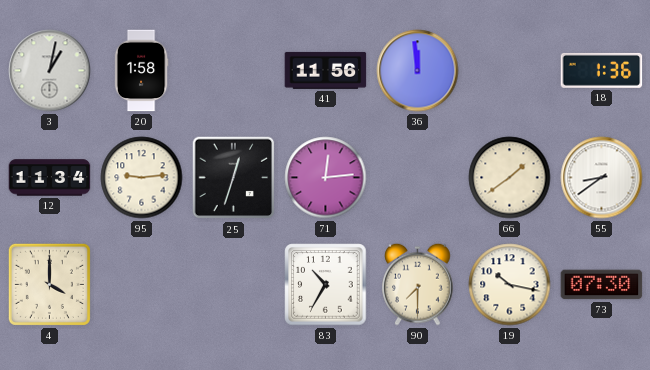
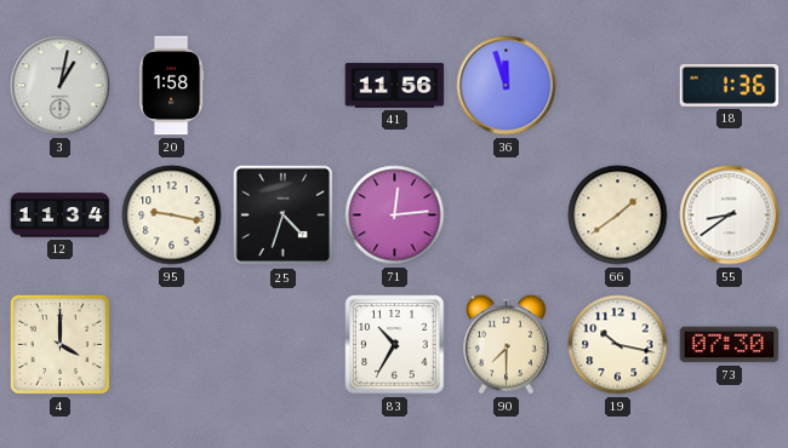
36: 11:59 -> 11:57
95: 9:14 -> 9:17
25: 12:33 -> 4:33
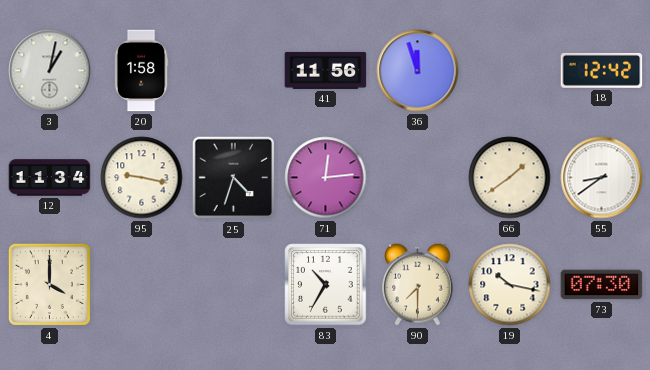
18: 1:36 -> 12:42
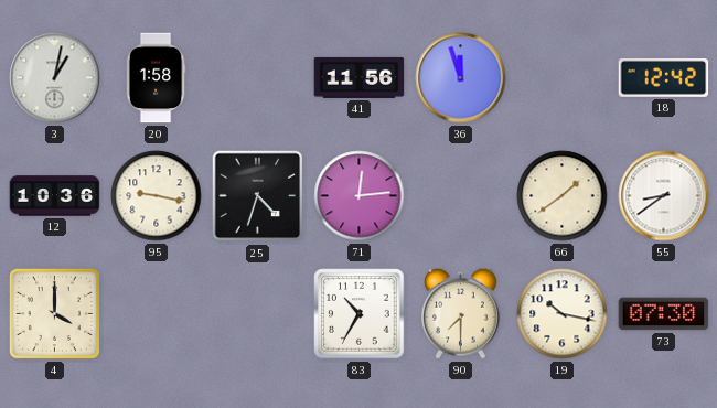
12: 11:34 -> 10:36
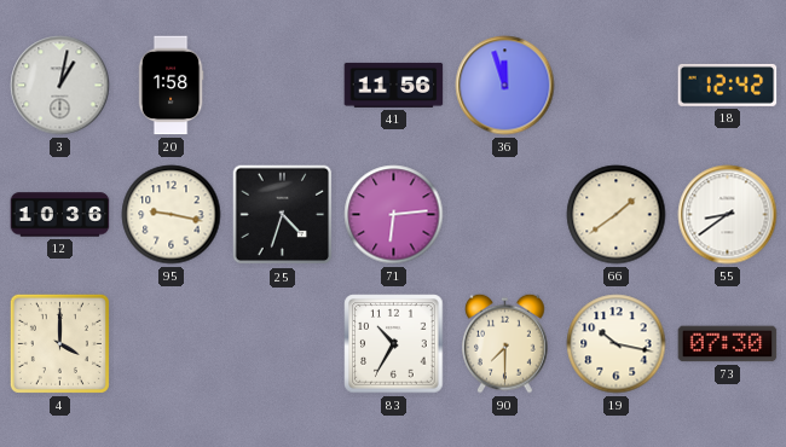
71: 12:14 -> 6:14
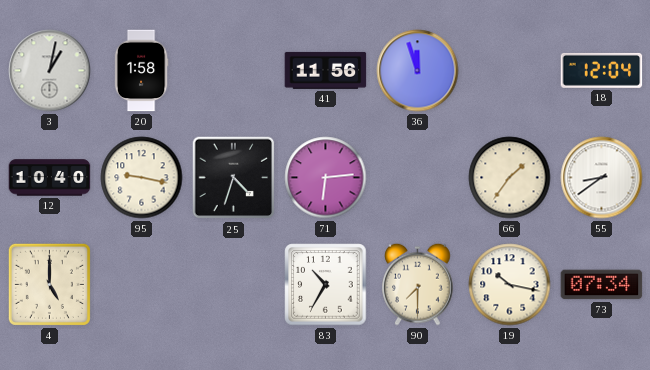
18: 12:42 -> 12:04
12: 10:36 -> 10:40
66: 1:39 -> 1:36
4: 4:00 -> 5:00
73: 07:30 -> 07:34
